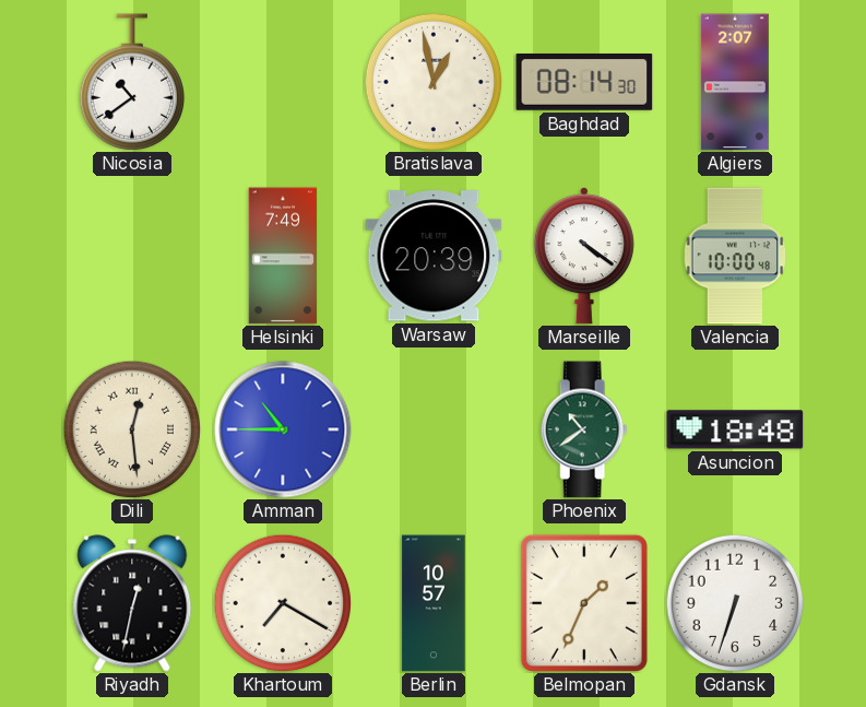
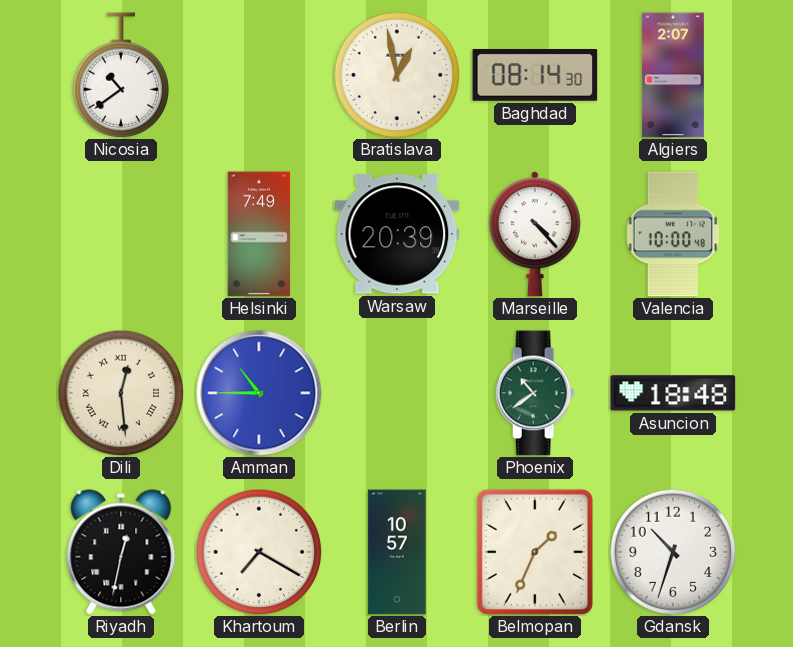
Marseille: 4:21 -> 4:23
Gdansk: 6:33 -> 10:33
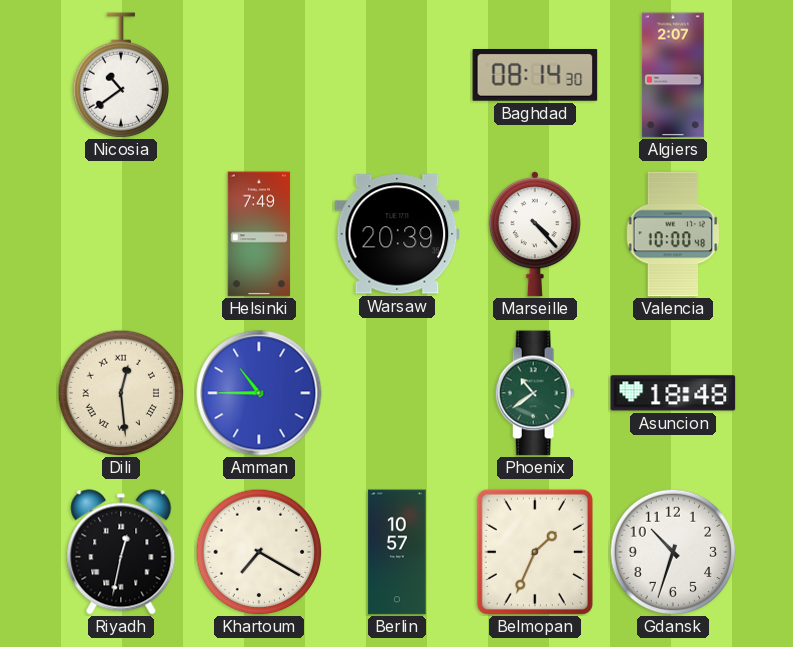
Bratislava: 12:58 -> none
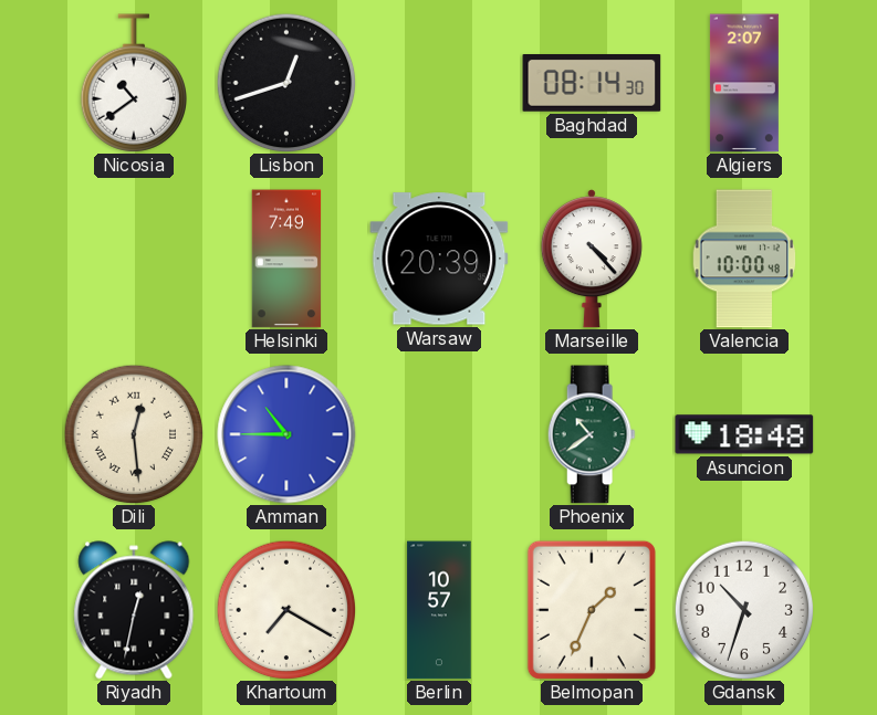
Lisbon: none -> 12:42
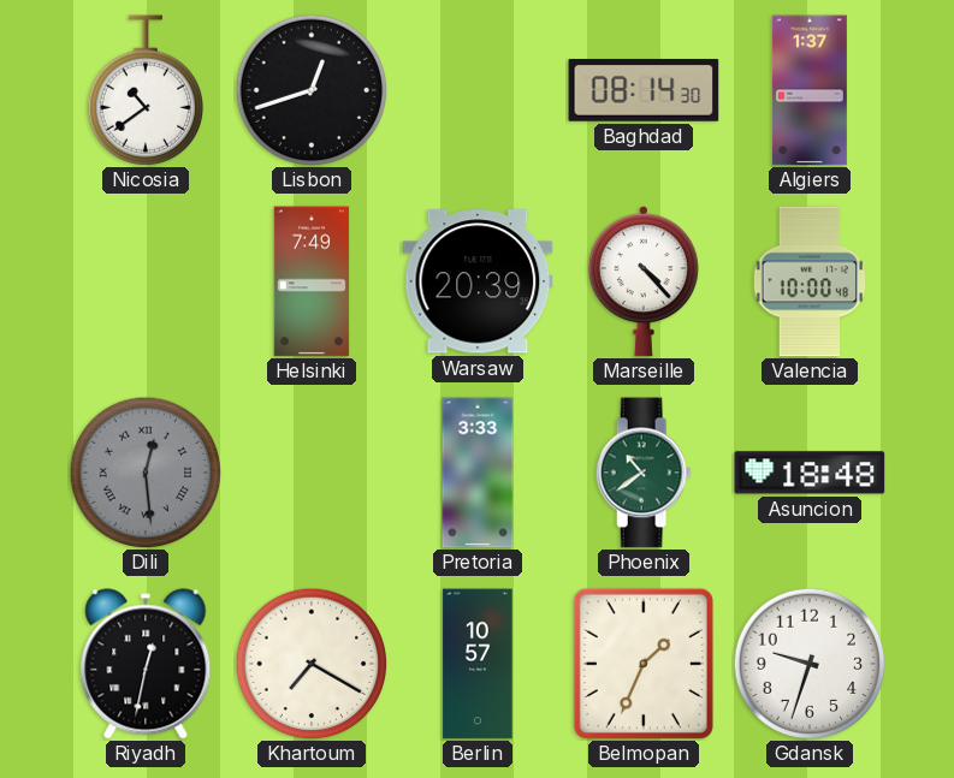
Algiers: 2:07 -> 1:37
Dili dial: cream -> grey
Amman: 10:45 -> none
Pretoria: none -> 3:33
Gdansk: 10:33 -> 9:33
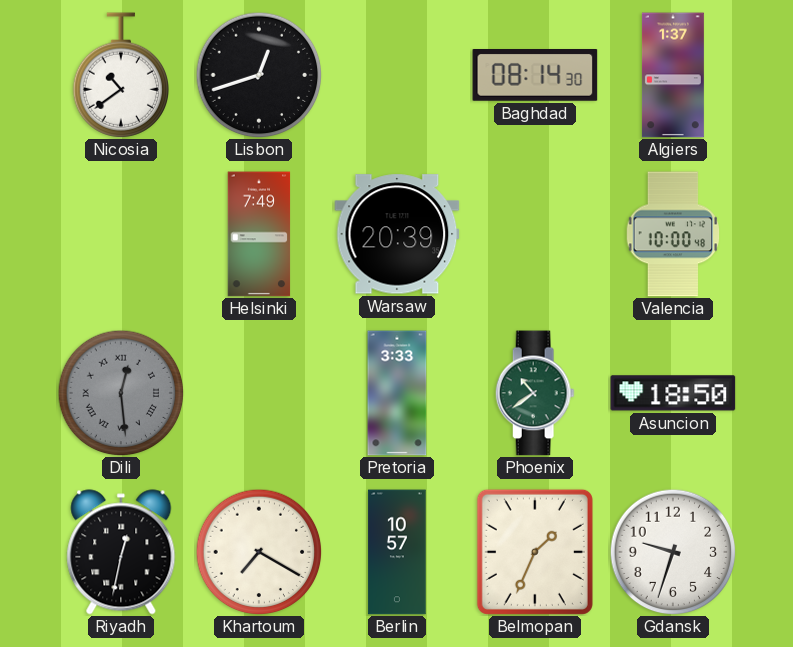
Marseille: 4:23 -> none
Asuncion: 18:48 -> 18:50
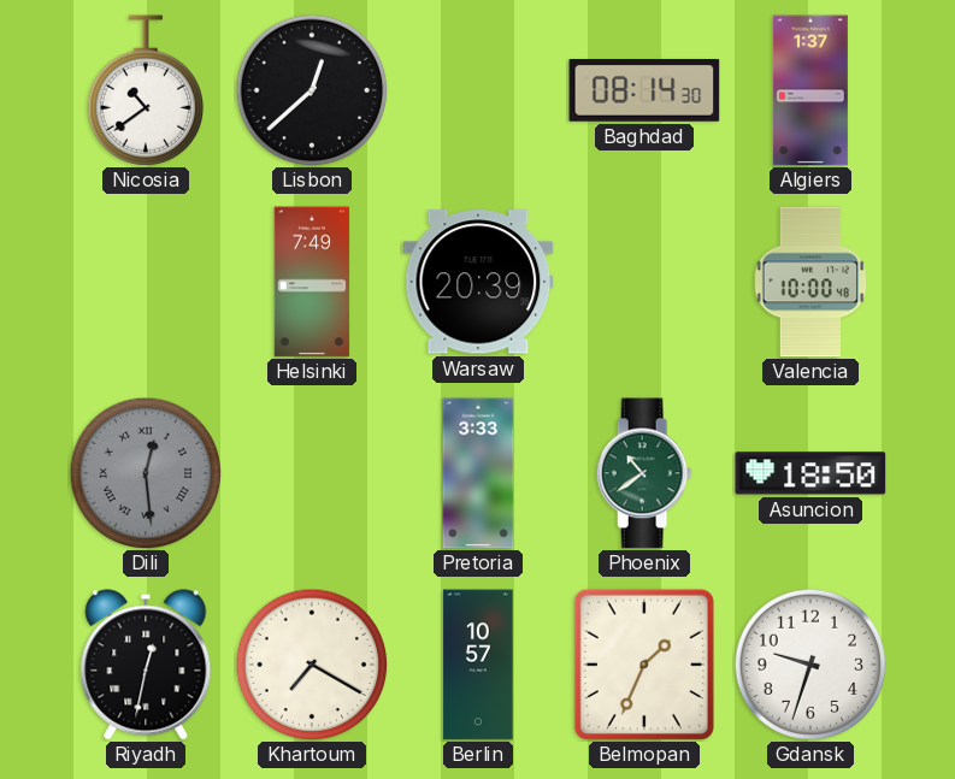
Lisbon: 12:42 -> 12:38
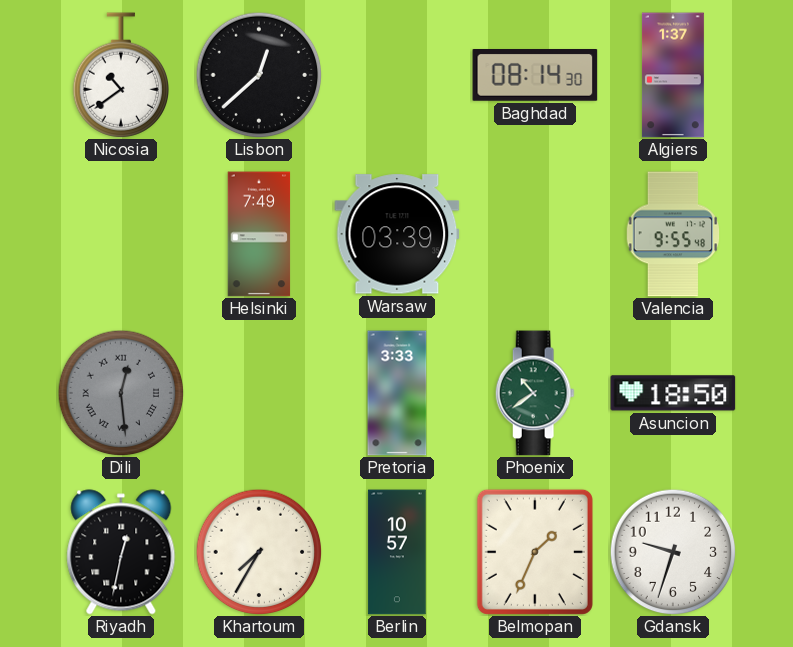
Warsaw: 20:39 -> 03:39
Valencia: 10:00 -> 9:55
Khartoum: 7:20 -> 7:35
